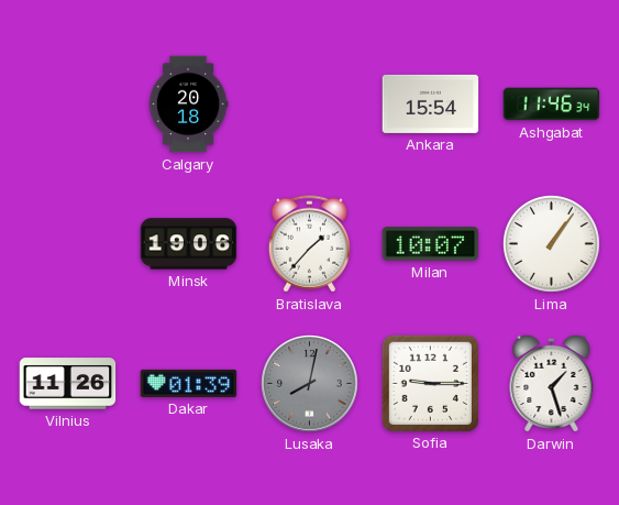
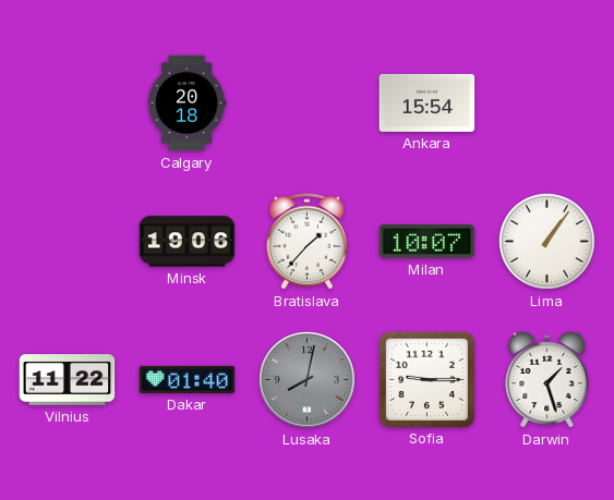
Ashgabat: 11:46 -> none
Vilnius: 11:26 -> 11:22
Dakar: 01:39 -> 01:40
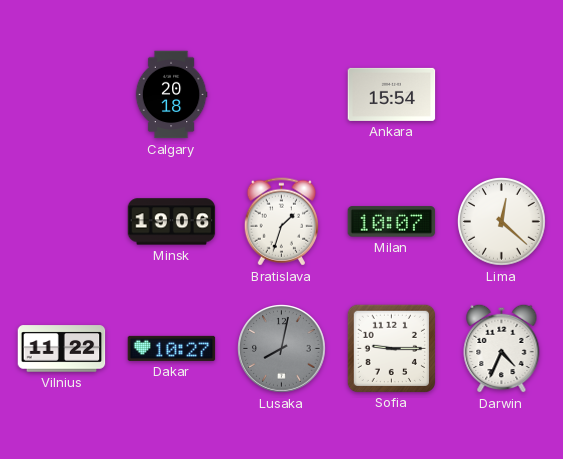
Bratislava: 1:37 -> 1:33
Lima: 1:06 -> 12:22
Dakar: 01:40 -> 10:27
Darwin: 1:27 -> 4:34
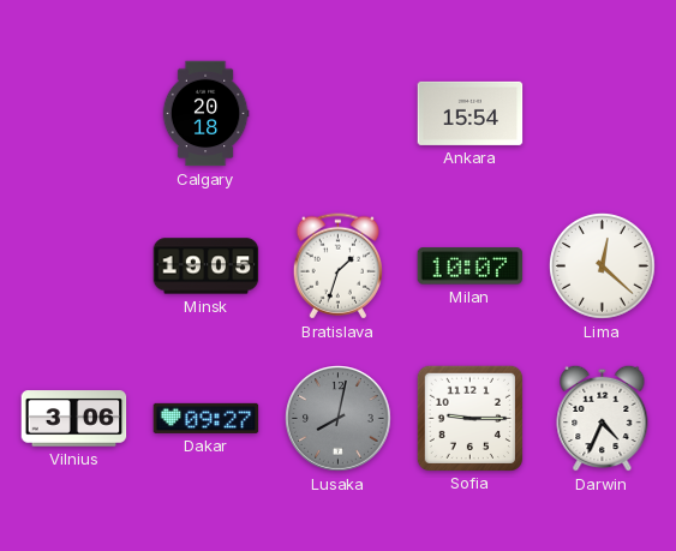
Minsk: 19:06 -> 19:05
Vilnius: 11:22 -> 3:06
Dakar: 10:27 -> 09:27
